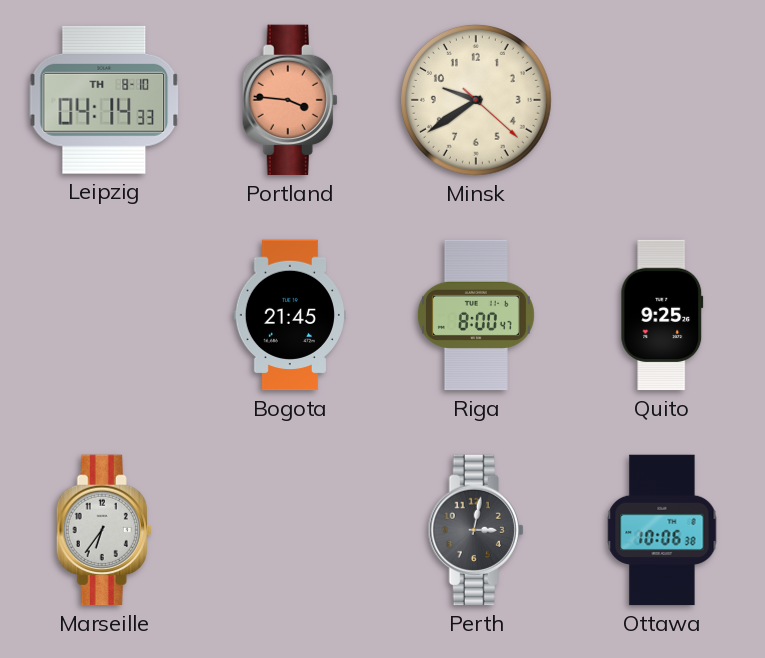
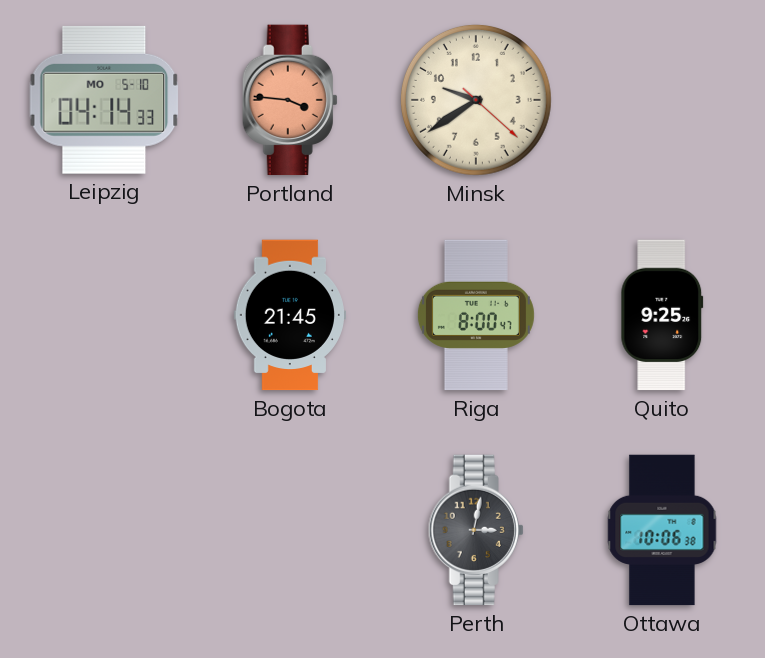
Leipzig date: TH 8-10 -> MO 5-10
Marseille: 6:36 -> none
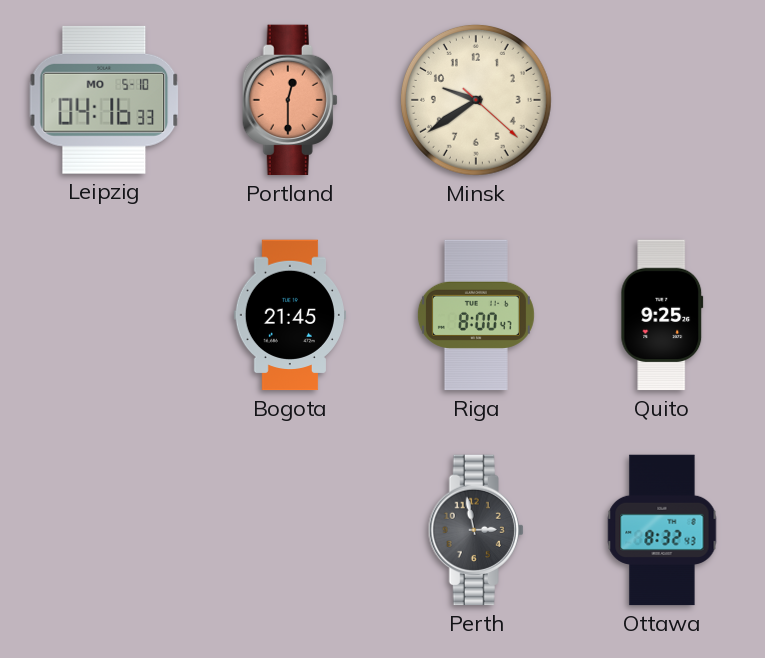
Leipzig: 04:14 -> 04:16
Portland: 3:46 -> 12:30
Perth: 3:02 -> 2:58
Ottawa: 10:06 -> 8:32
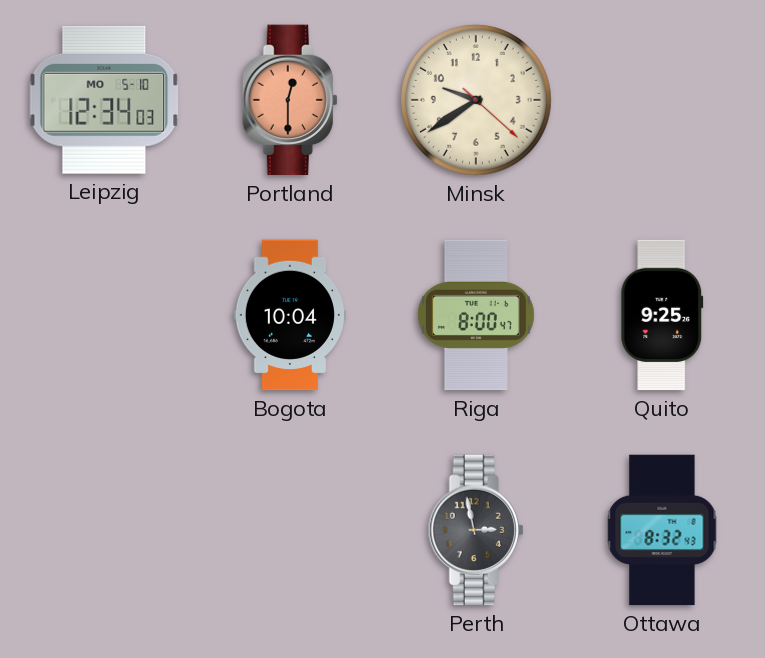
Leipzig: 04:16 -> 12:34
Bogota: 21:45 -> 10:04
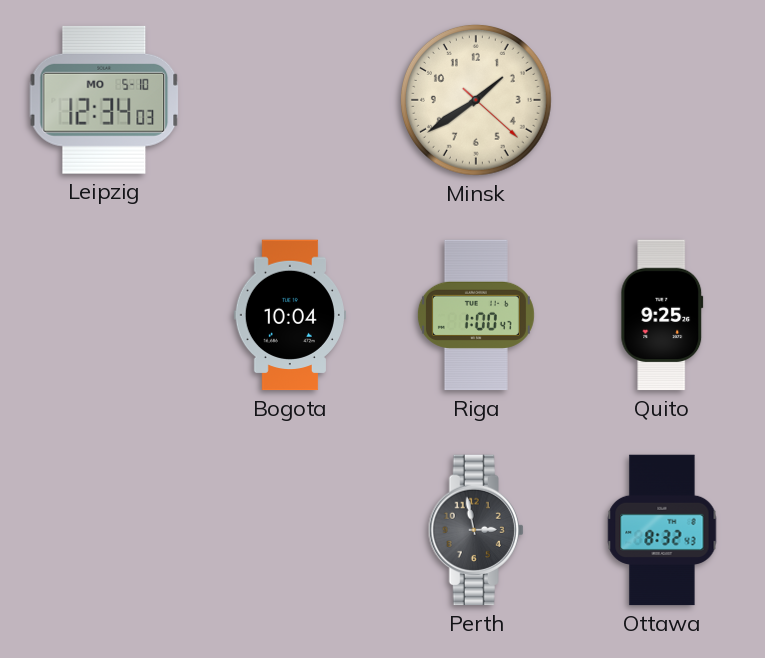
Portland: 12:30 -> none
Minsk: 9:39 -> 1:39
Riga: 8:00 -> 1:00
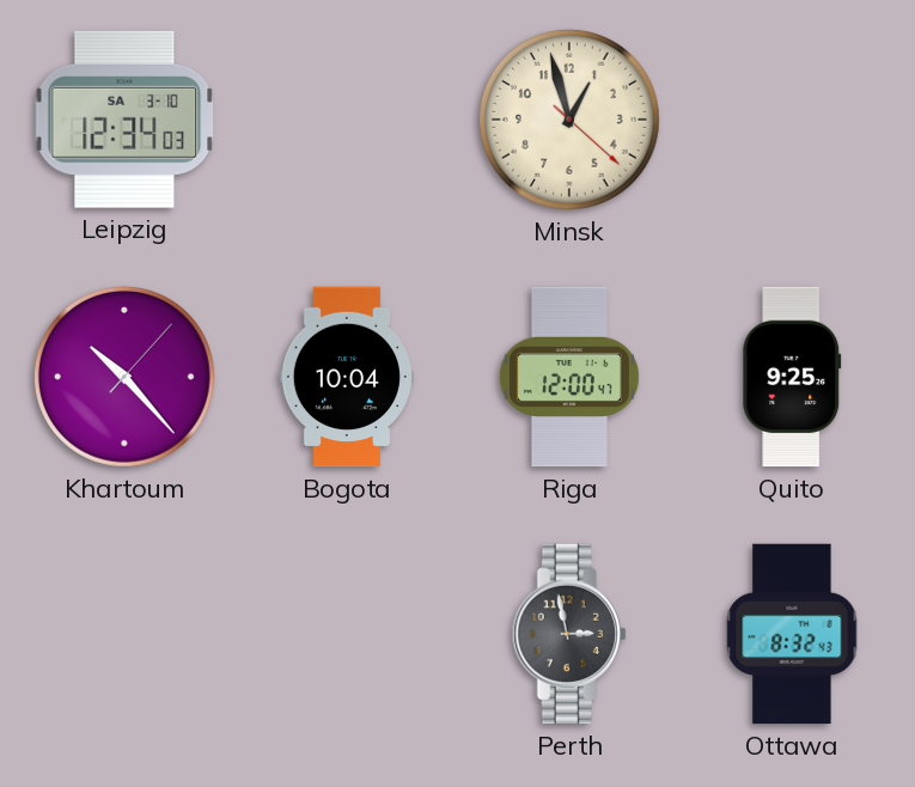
Leipzig date: MO 5-10 -> SA 3-10
Minsk: 1:39 -> 12:57
Khartoum: none -> 10:23
Riga: 1:00 -> 12:00
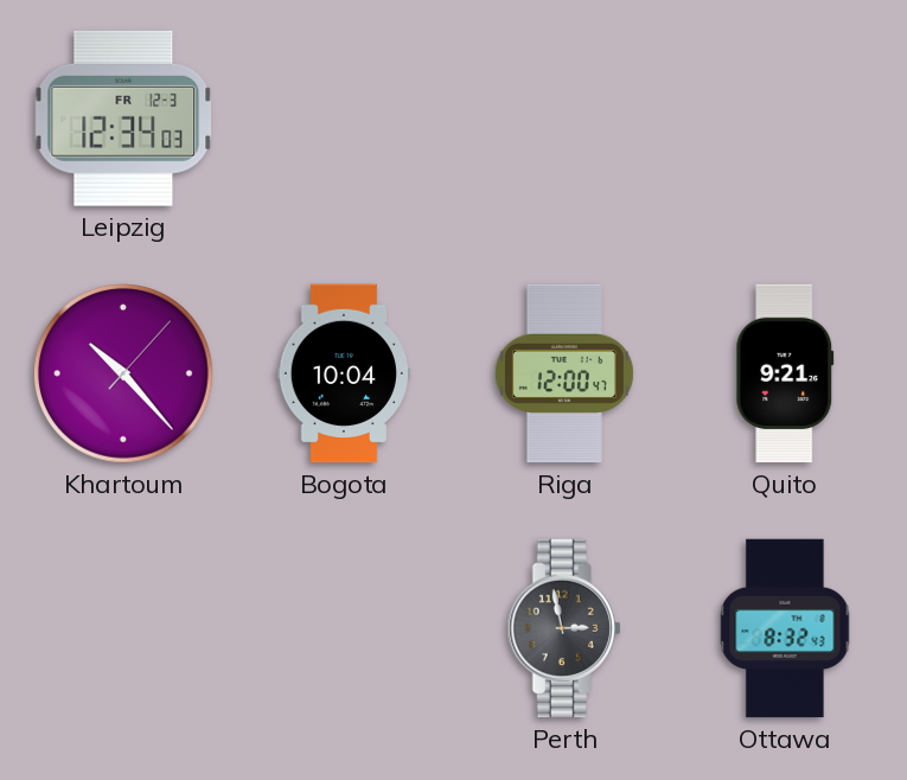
Leipzig date: SA 3-10 -> FR 12-3
Minsk: 12:57 -> none
Quito: 9:25 -> 9:21
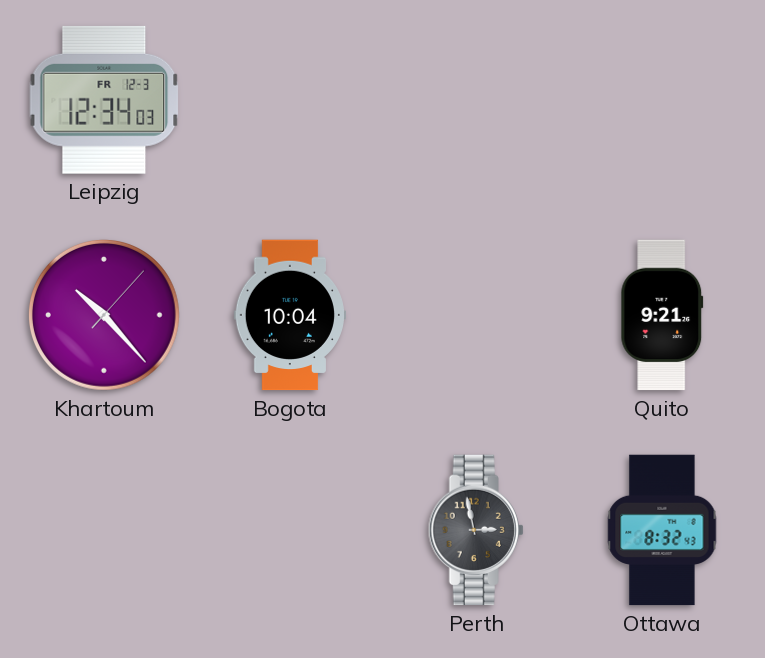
Riga: 12:00 -> none
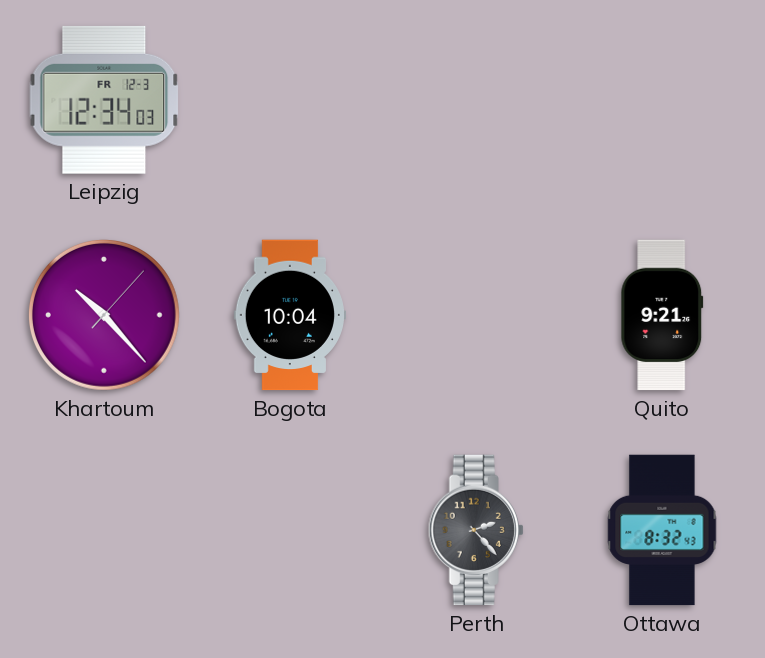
Perth: 2:58 -> 2:23
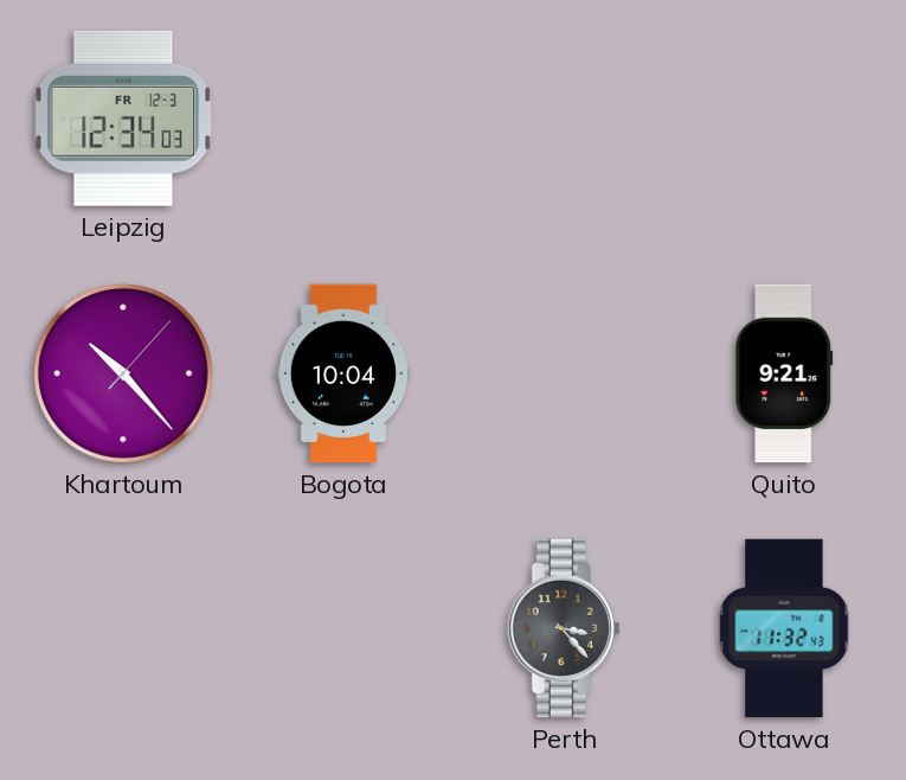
Perth: 2:23 -> 3:23
Ottawa: 8:32 -> 11:32
